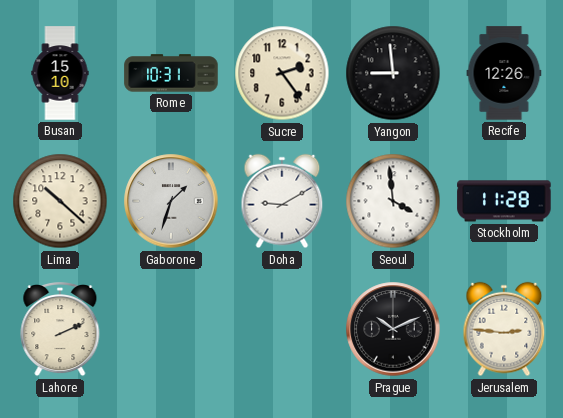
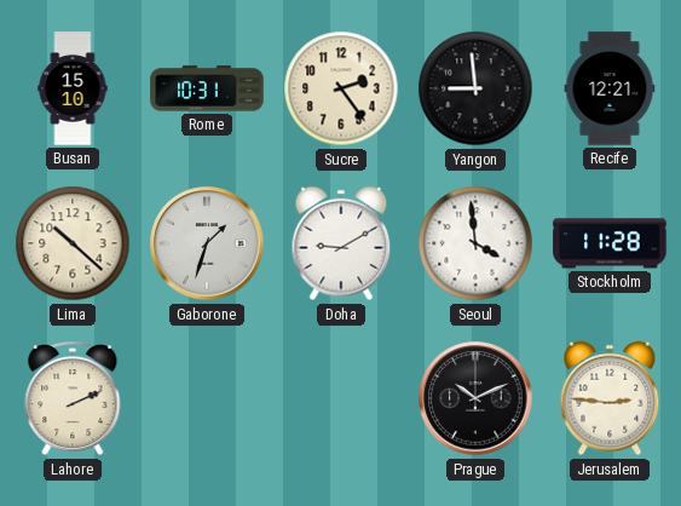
Recife: 12:26 -> 12:21
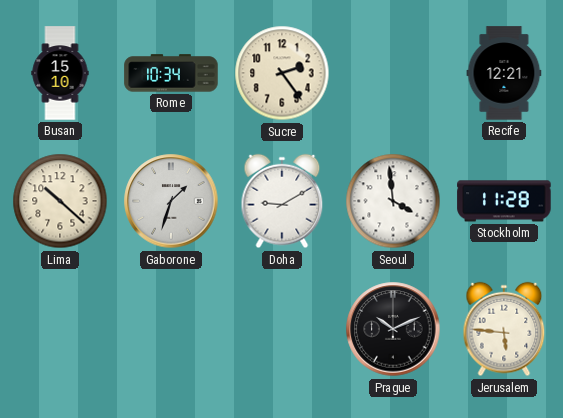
Rome: 10:31 -> 10:34
Yangon: 8:59 -> none
Lahore: 2:11 -> none
Jerusalem: 2:46 -> 5:46
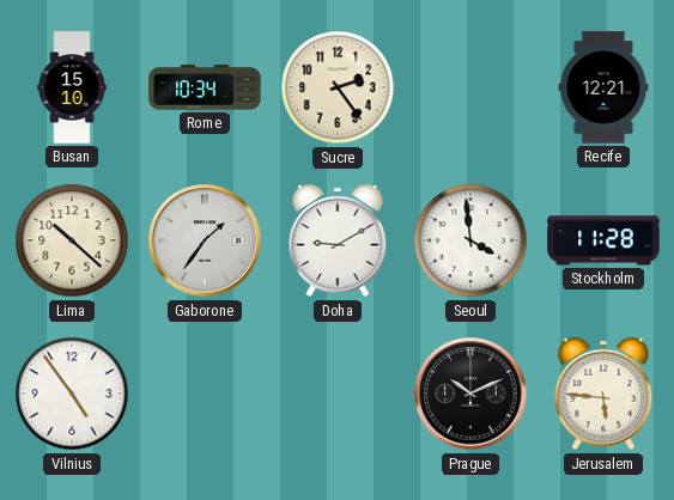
Gaborone: 1:33 -> 1:36
Vilnius: none -> 4:54
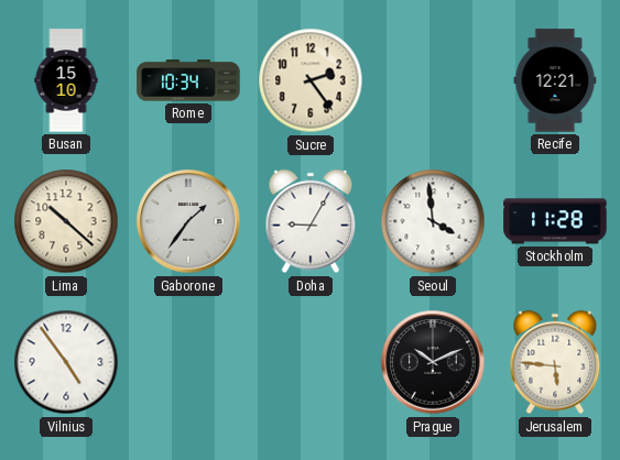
Doha: 9:10 -> 9:05
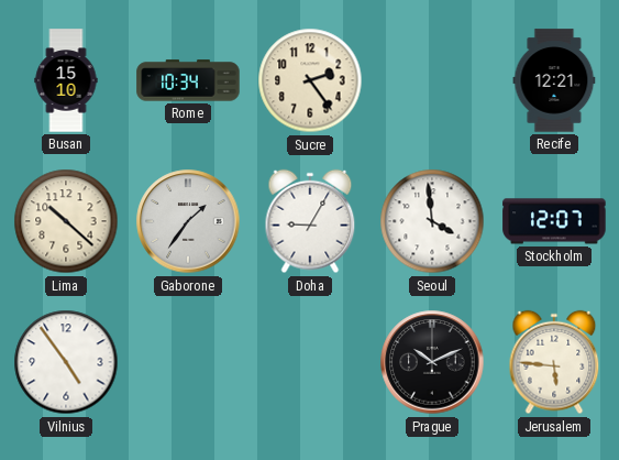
Stockholm: 11:28 -> 12:07
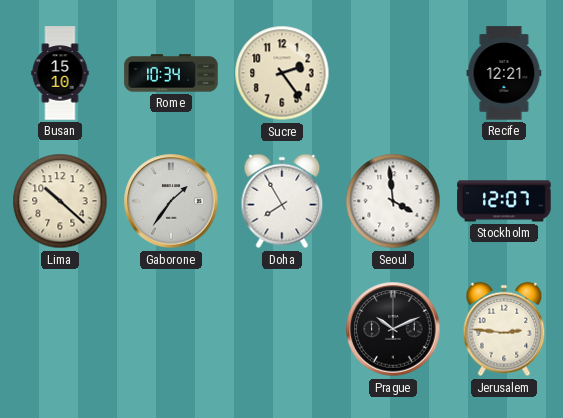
Doha: 9:05 -> 7:55
Vilnius: 4:54 -> none
Jerusalem: 5:46 -> 2:46
